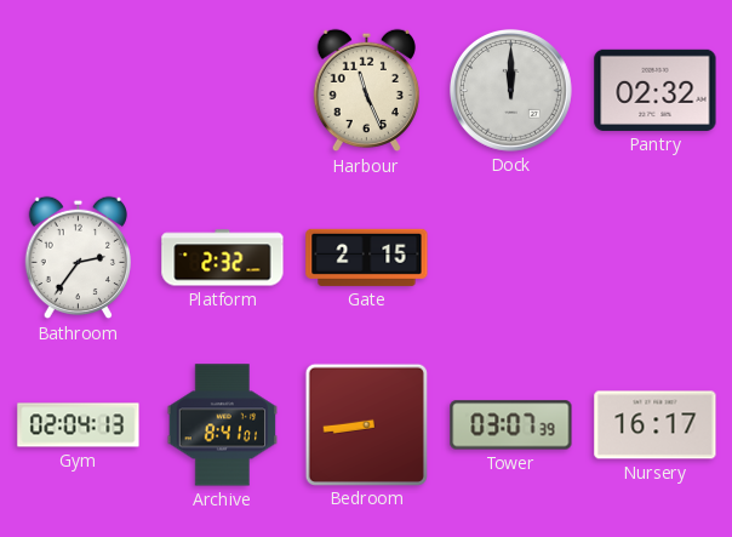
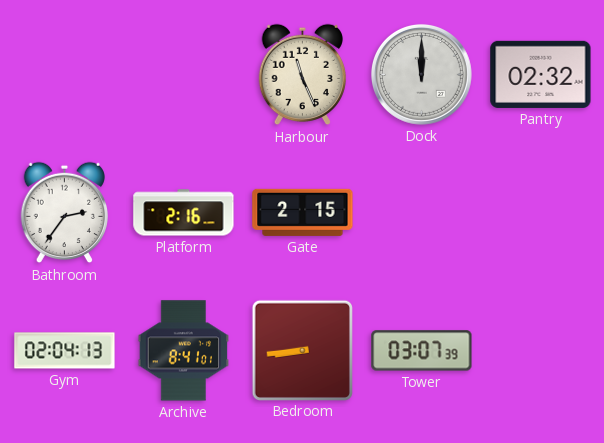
Platform: 2:32 -> 2:16
Nursery: 16:17 -> none
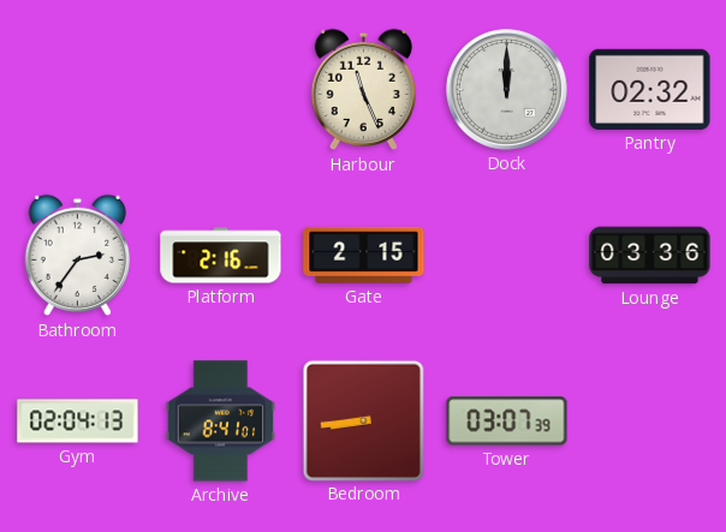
Lounge: none -> 03:36
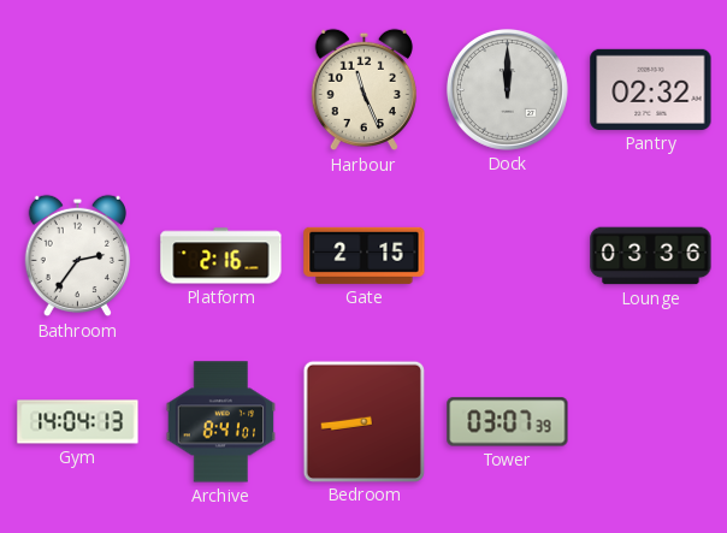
Gym: 02:04 -> 14:04
